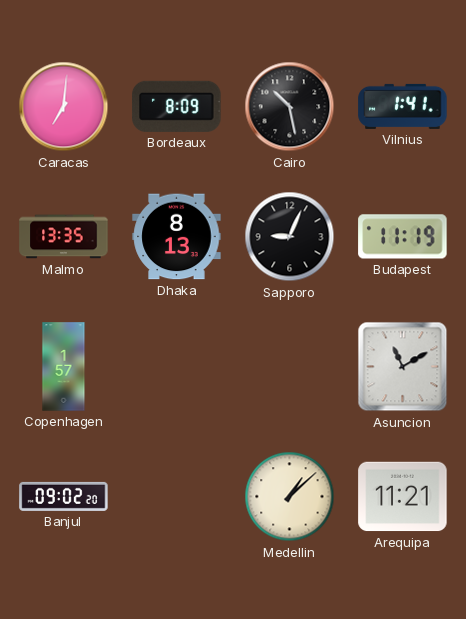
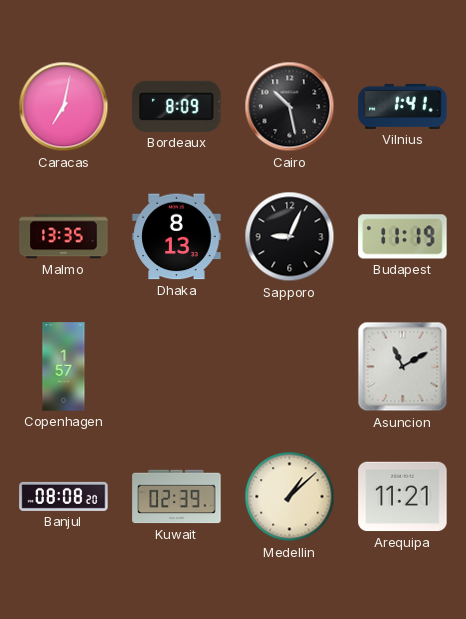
Caracas: 7:01 -> 7:02
Banjul: 09:02 -> 08:08
Kuwait: none -> 02:39
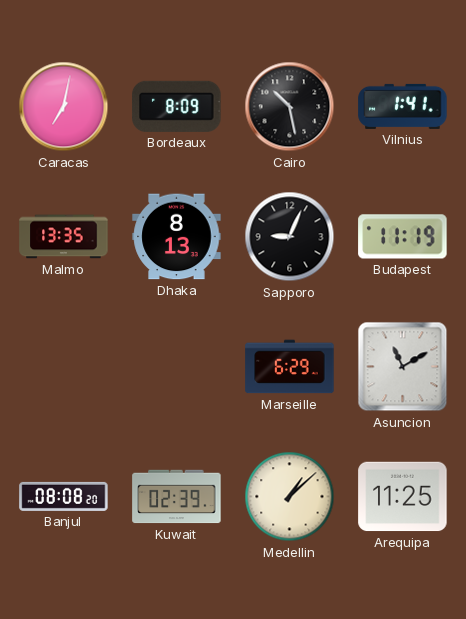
Copenhagen: 1:57 -> none
Marseille: none -> 6:29
Arequipa: 11:21 -> 11:25
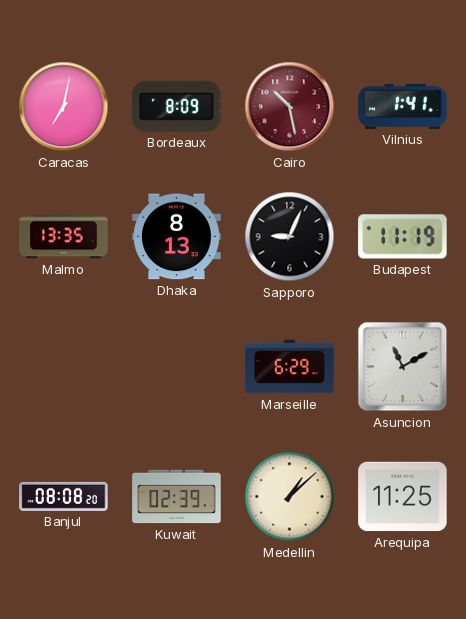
Cairo dial: black -> burgundy
